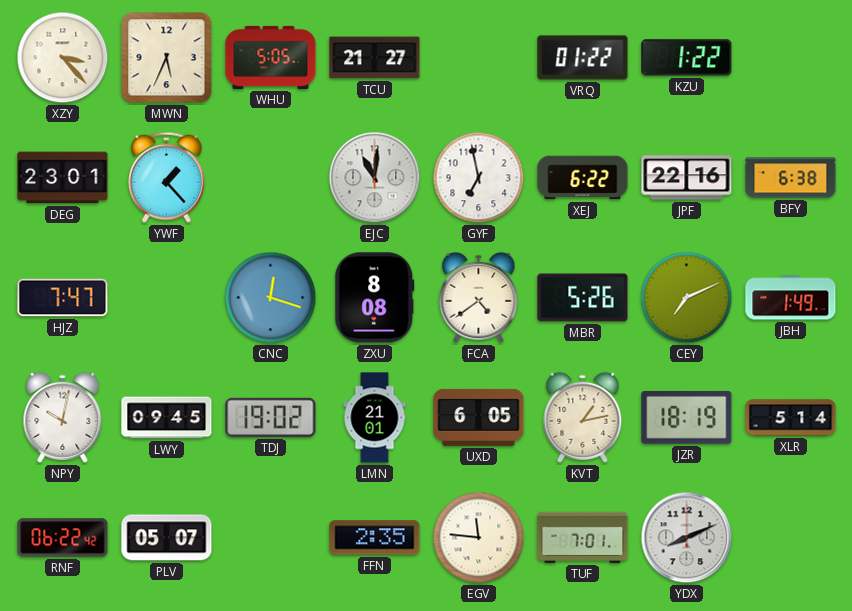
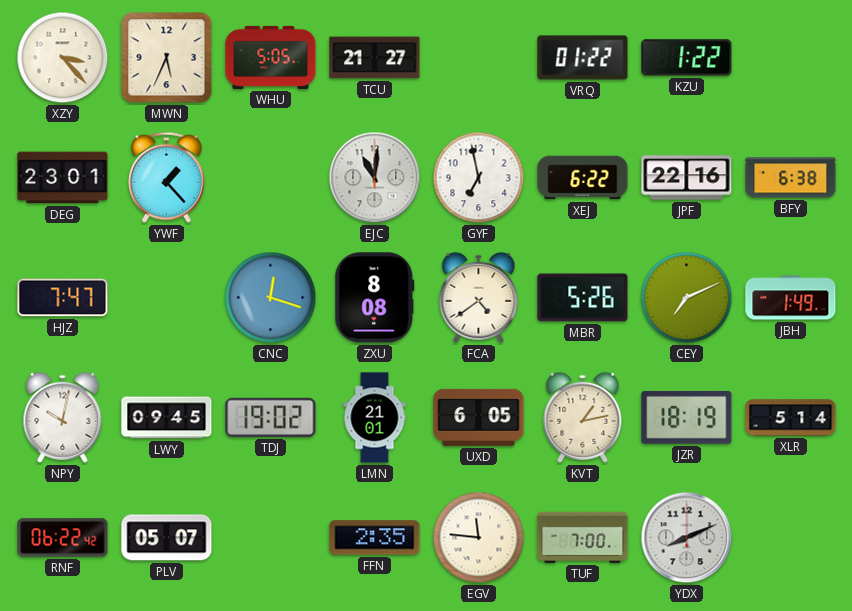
TUF: 7:01 -> 7:00
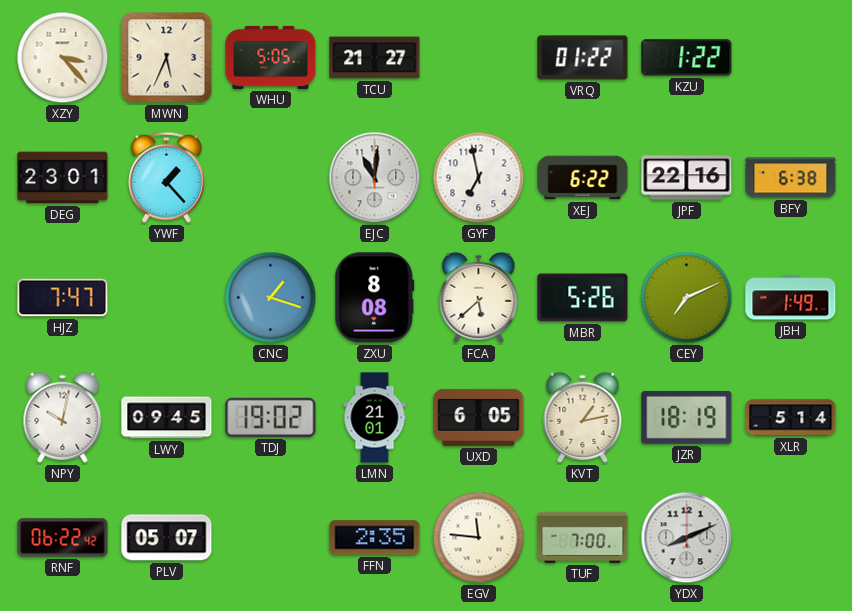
CNC: 12:18 -> 1:18
FCA: 4:39 -> 5:38
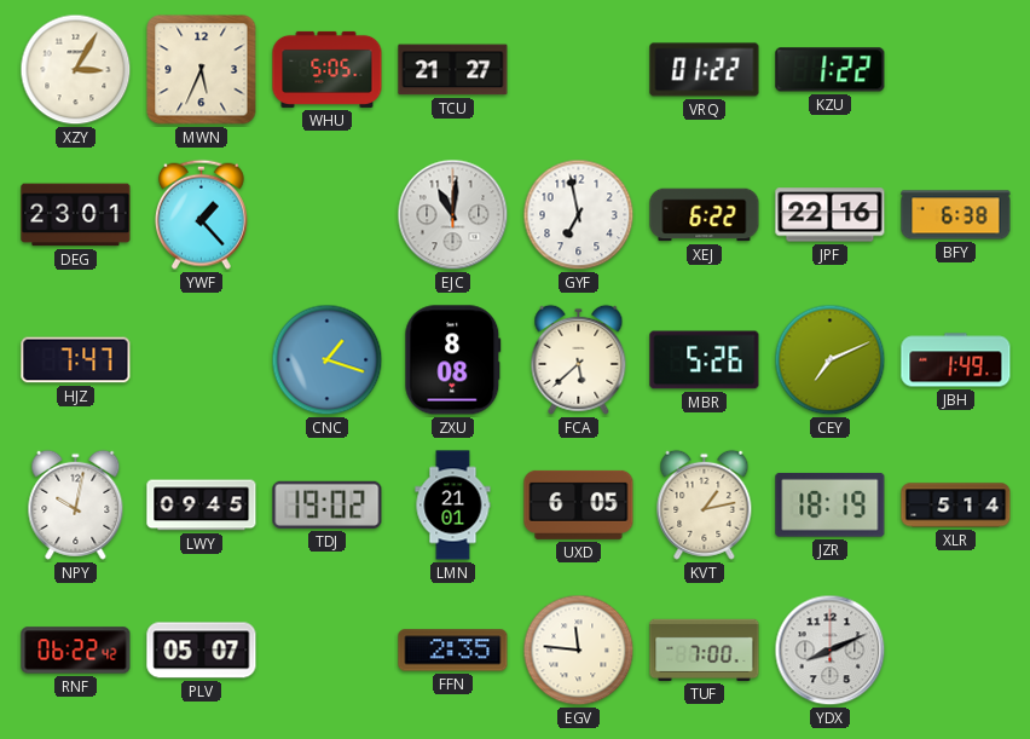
XZY: 3:23 -> 3:05
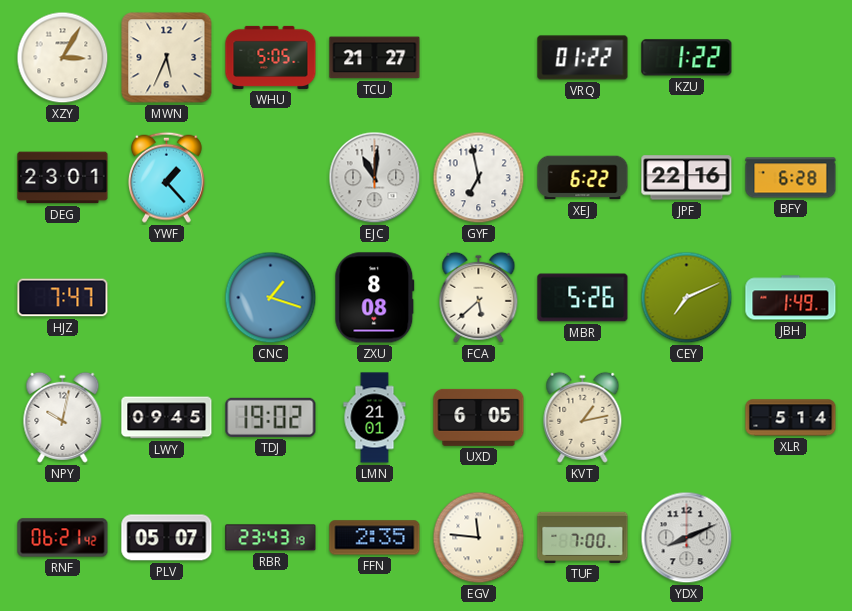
BFY: 6:38 -> 6:28
JZR: 18:19 -> none
RNF: 06:22 -> 06:21
RBR: none -> 23:43
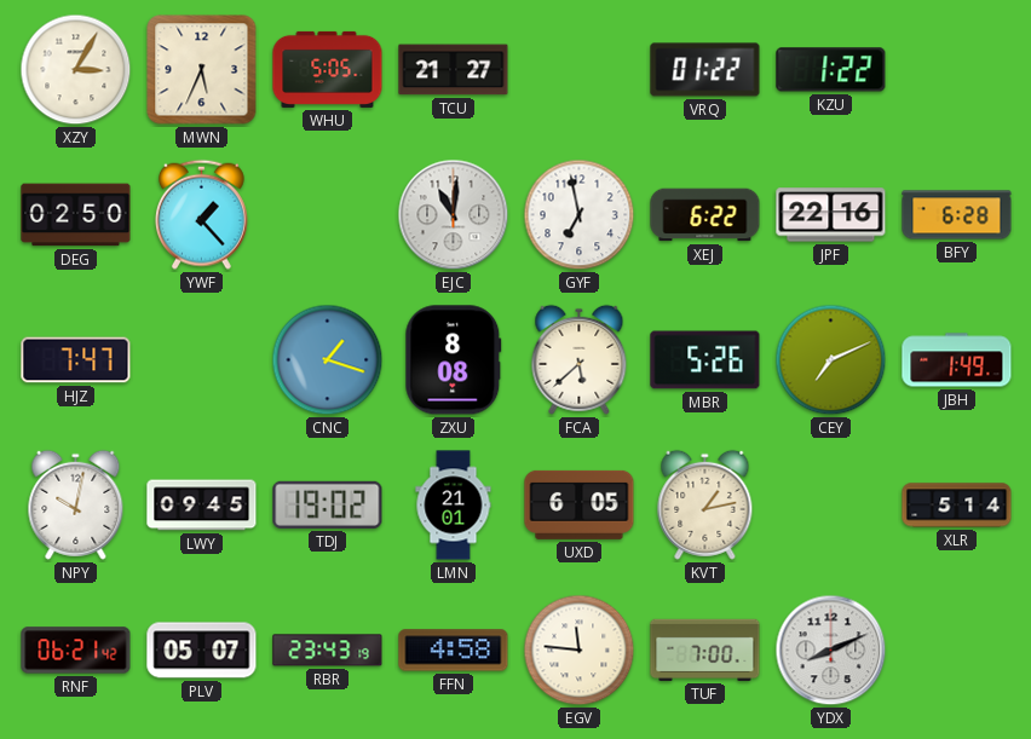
DEG: 23:01 -> 02:50
FFN: 2:35 -> 4:58
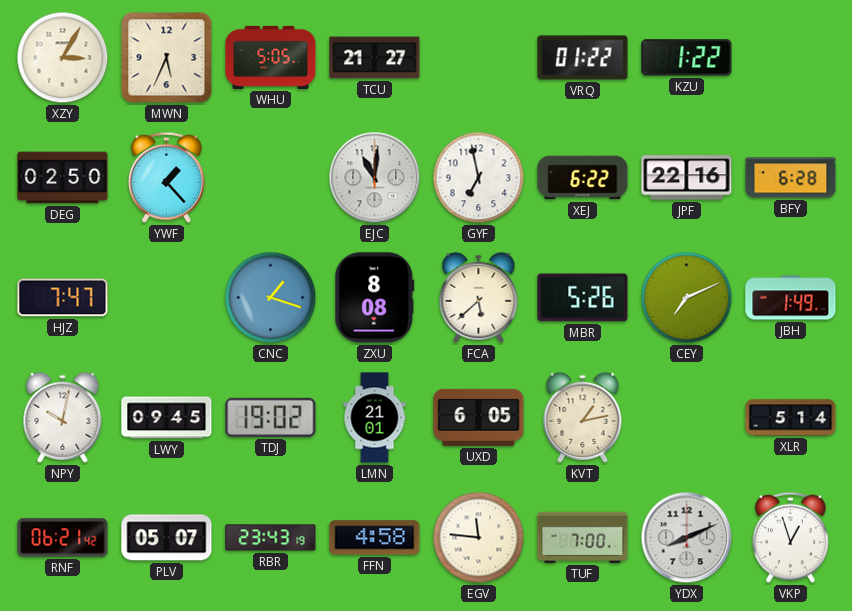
VKP: none -> 12:57
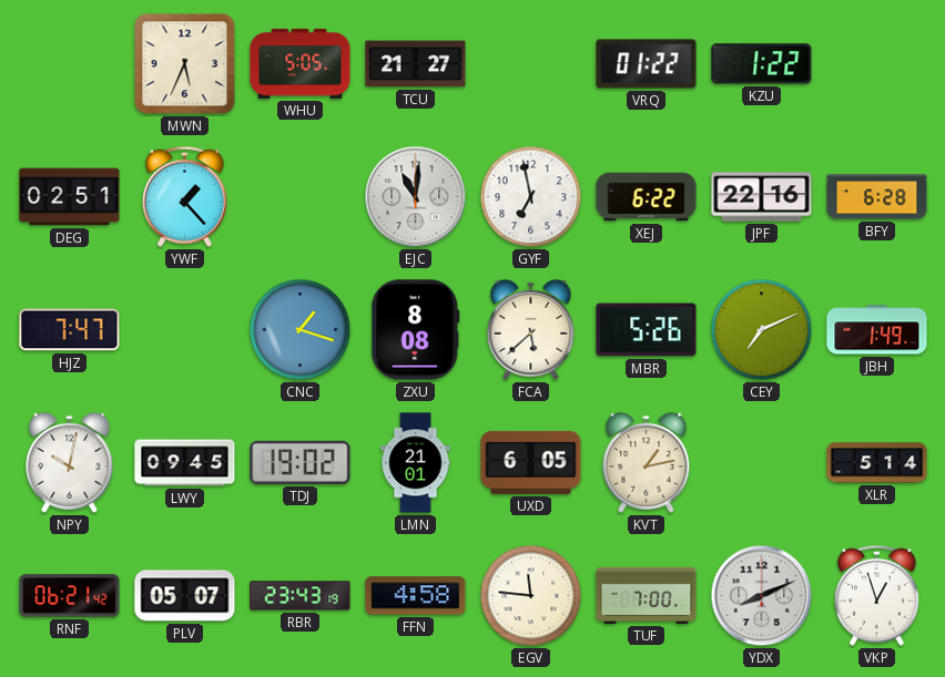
XZY: 3:05 -> none
DEG: 02:50 -> 02:51
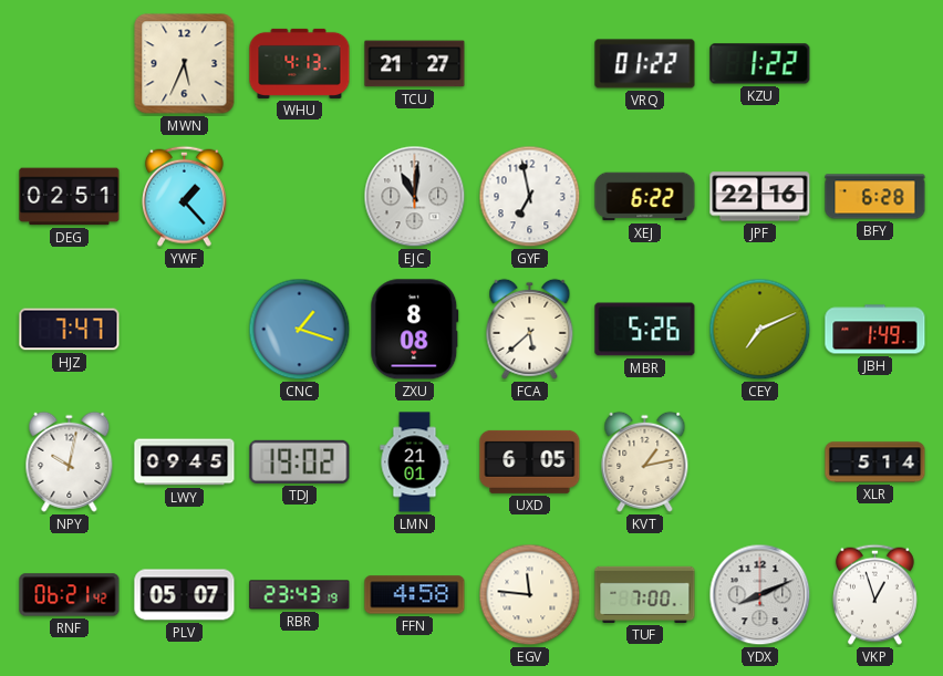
WHU: 5:05 -> 4:13
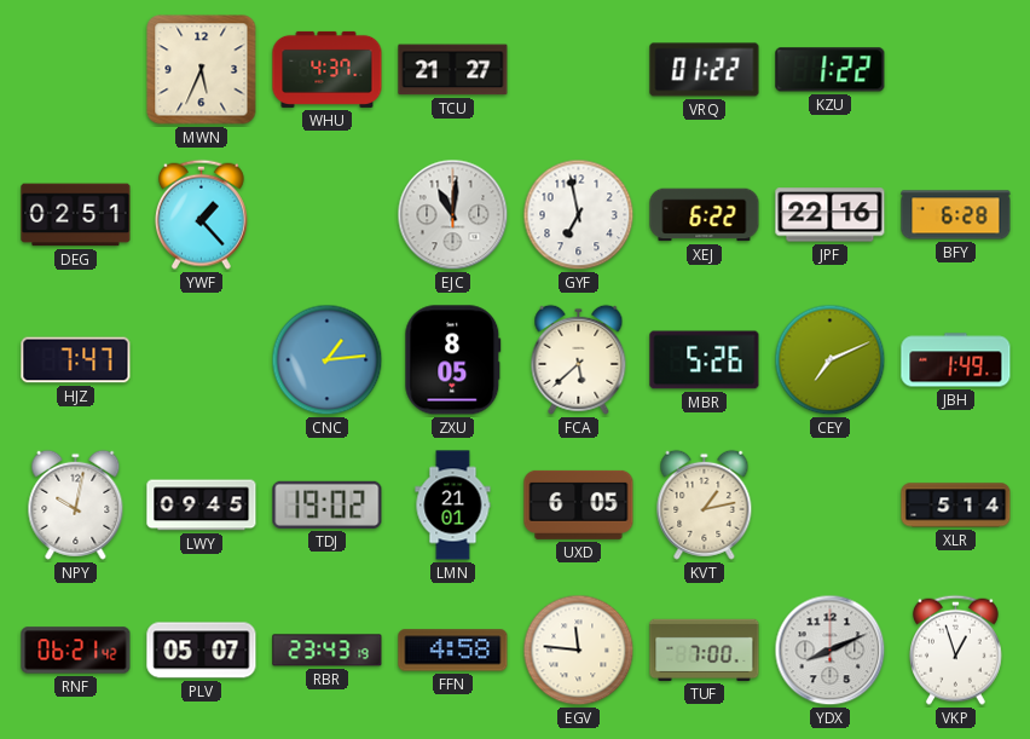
WHU: 4:13 -> 4:37
CNC: 1:18 -> 1:14
ZXU: 8:08 -> 8:05
